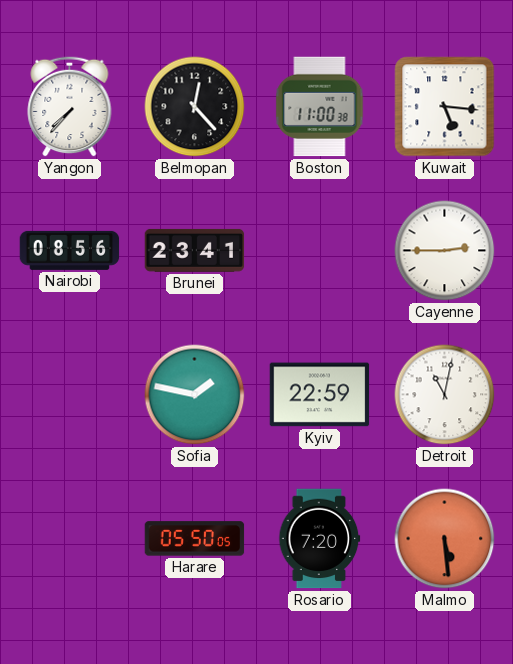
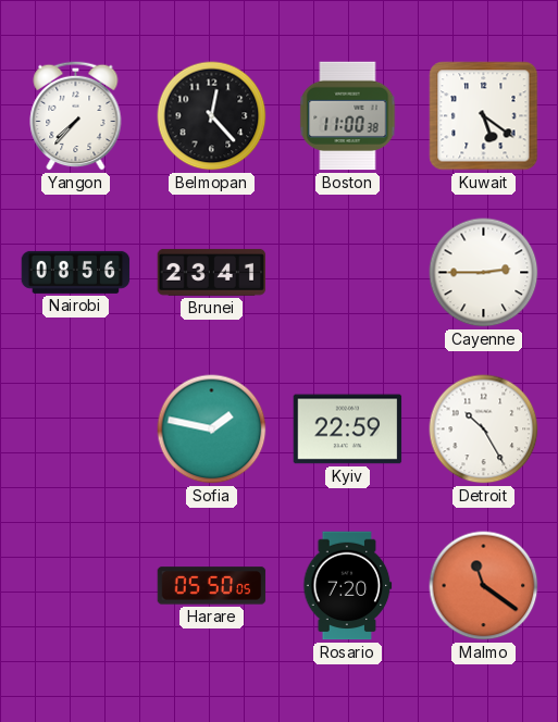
Kuwait: 5:16 -> 5:21
Detroit: 11:02 -> 10:25
Malmo: 5:29 -> 11:21
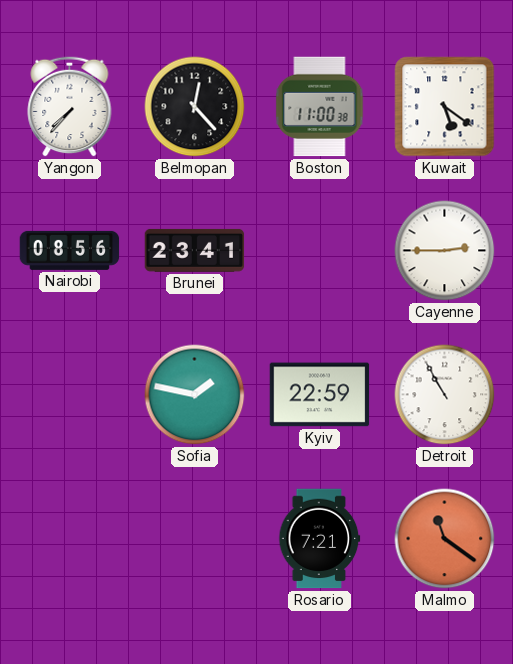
Detroit: 10:25 -> 10:55
Harare: 05:50 -> none
Rosario: 7:20 -> 7:21
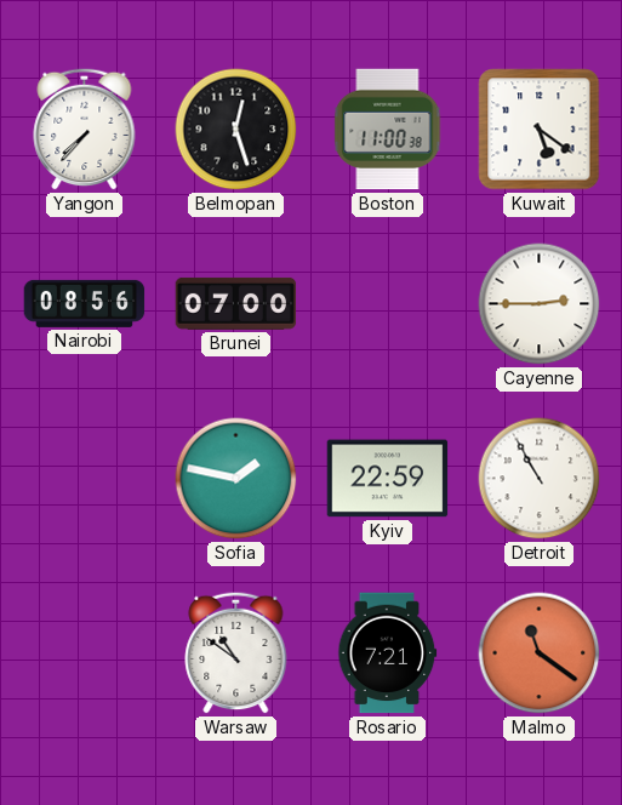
Belmopan: 12:23 -> 12:27
Brunei: 23:41 -> 07:00
Warsaw: none -> 10:51
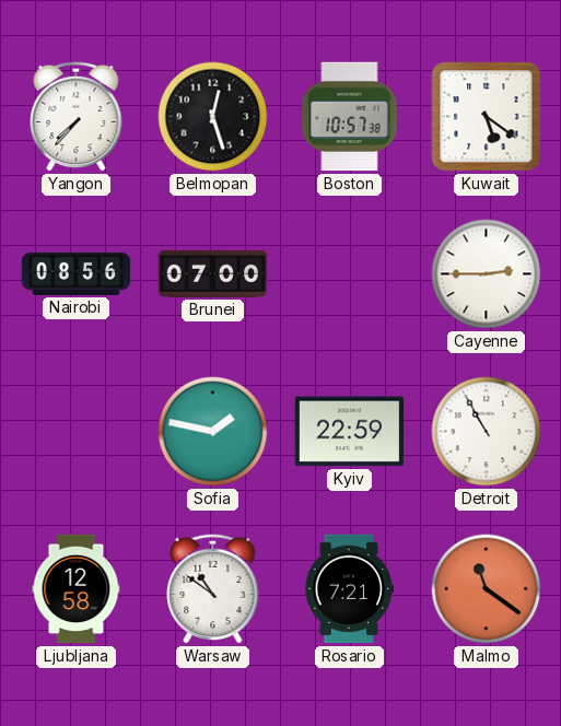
Boston: 11:00 -> 10:57
Ljubljana: none -> 12:58
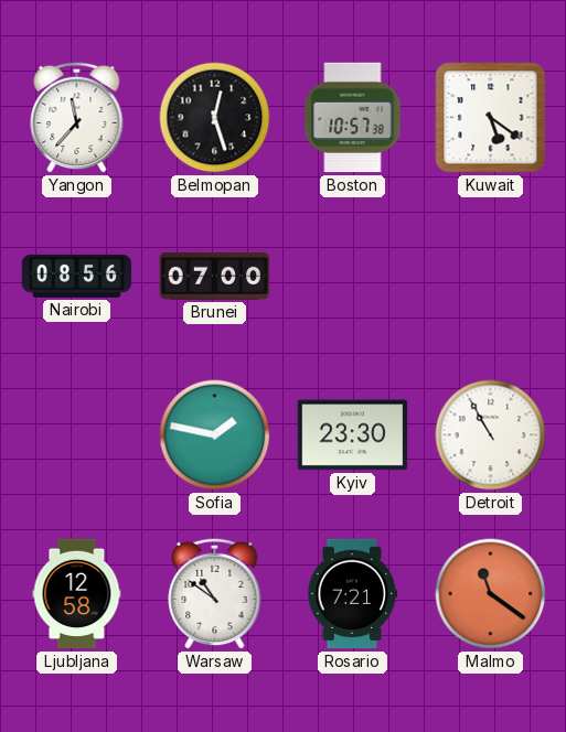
Yangon: 7:37 -> 11:37
Cayenne: 2:45 -> none
Kyiv: 22:59 -> 23:30
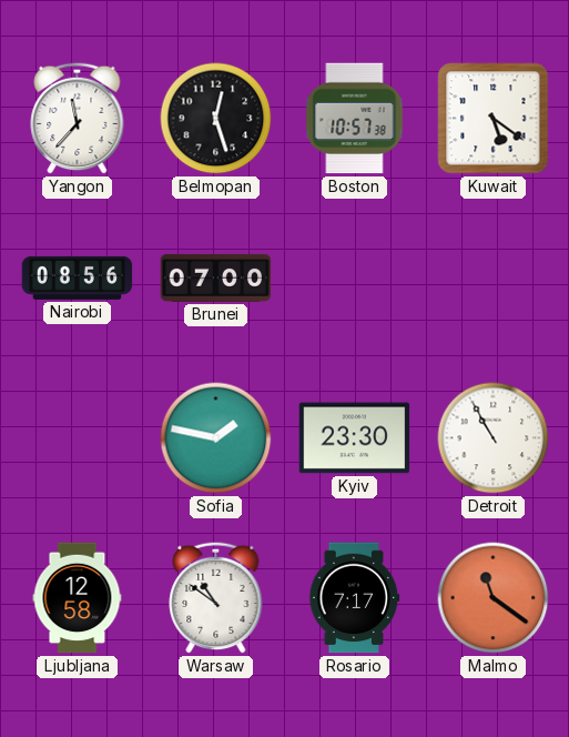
Rosario: 7:21 -> 7:17
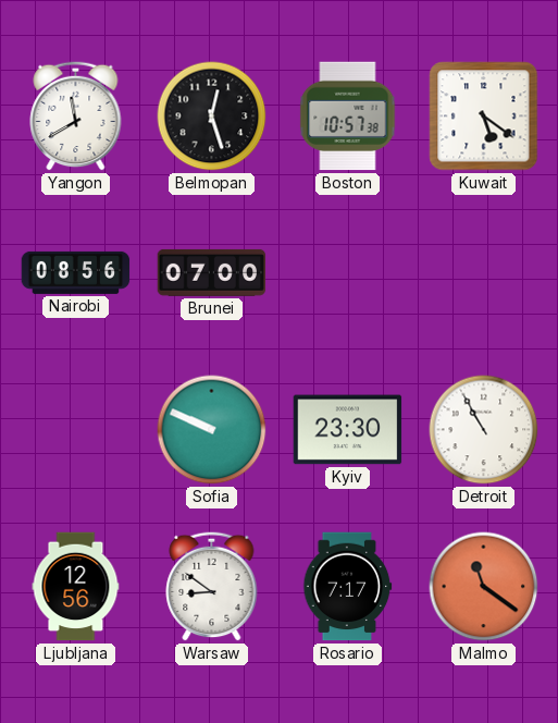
Yangon: 11:37 -> 11:40
Sofia: 1:47 -> 9:49
Ljubljana: 12:58 -> 12:56
Warsaw: 10:51 -> 8:51
